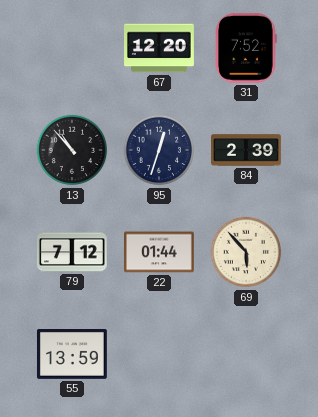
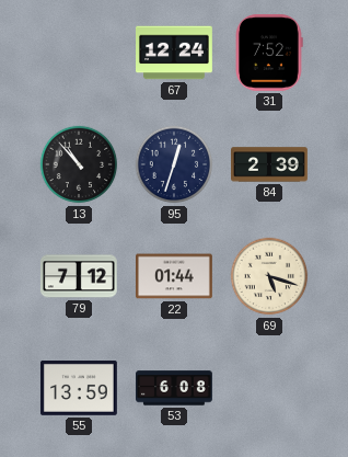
67: 12:20 -> 12:24
69: 5:53 -> 5:18
53: none -> 6:08
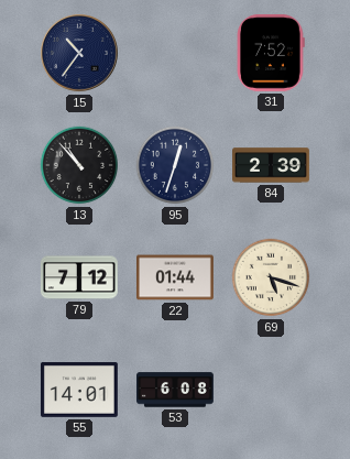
15: none -> 10:36
67: 12:24 -> none
55: 13:59 -> 14:01
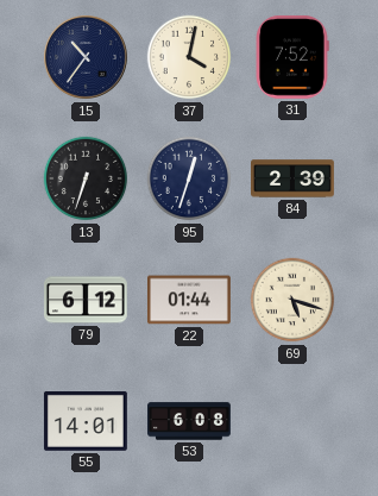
37: none -> 4:02
13: 10:53 -> 6:33
79: 7:12 -> 6:12
